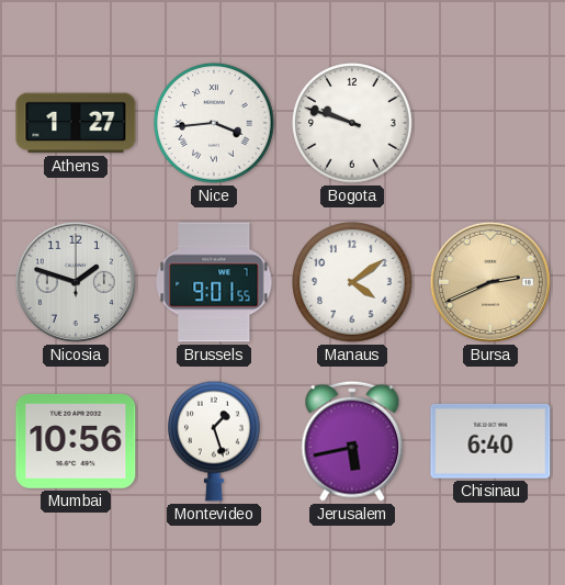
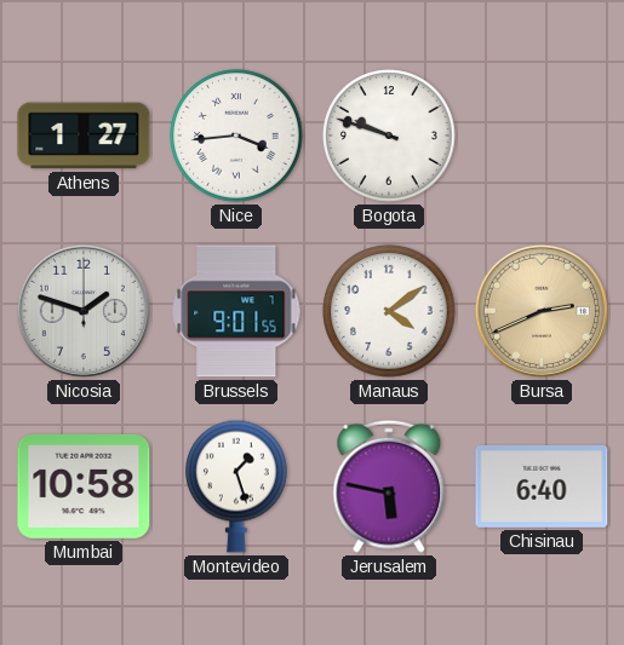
Mumbai: 10:56 -> 10:58
Jerusalem: 5:43 -> 5:47
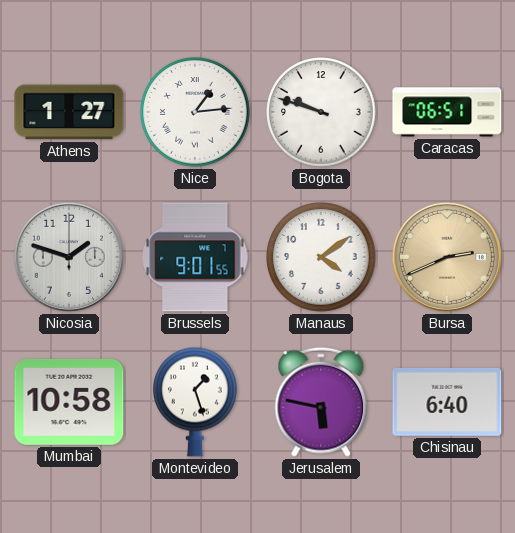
Nice: 3:44 -> 1:14
Caracas: none -> 06:51
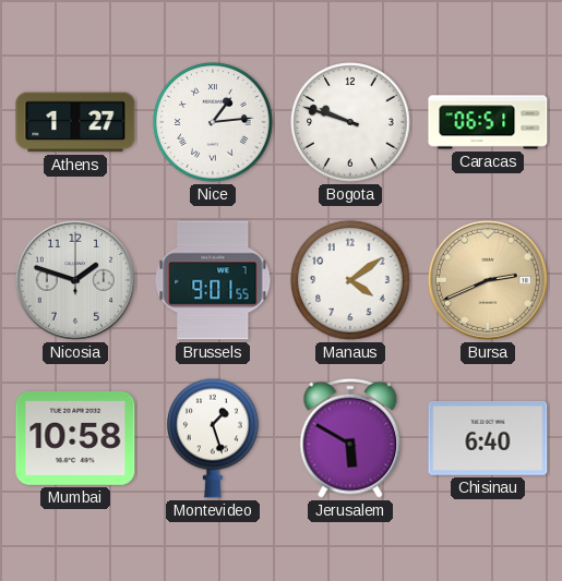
Jerusalem: 5:47 -> 5:50
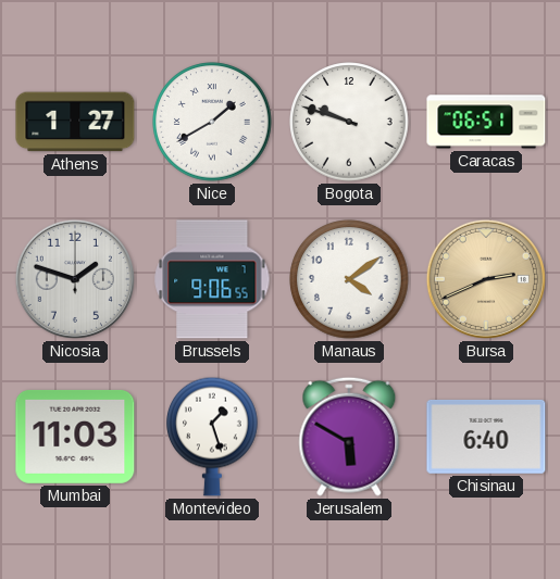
Nice: 1:14 -> 1:40
Brussels: 9:01 -> 9:06
Mumbai: 10:58 -> 11:03
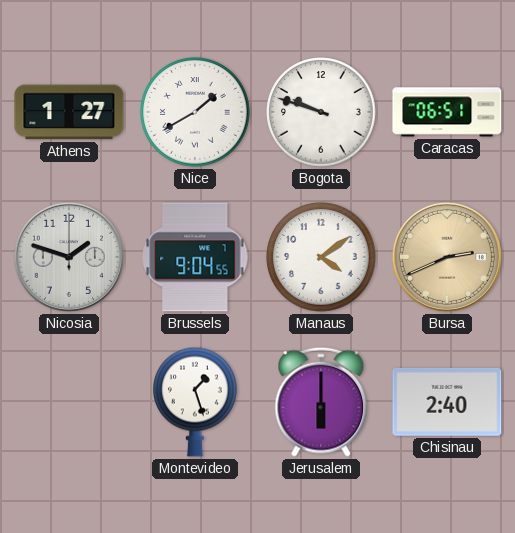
Brussels: 9:06 -> 9:04
Mumbai: 11:03 -> none
Jerusalem: 5:50 -> 6:00
Chisinau: 6:40 -> 2:40
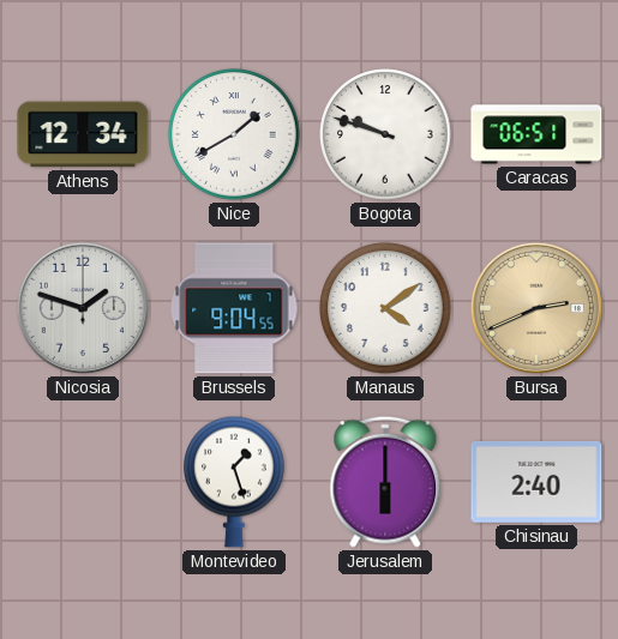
Athens: 1:27 -> 12:34
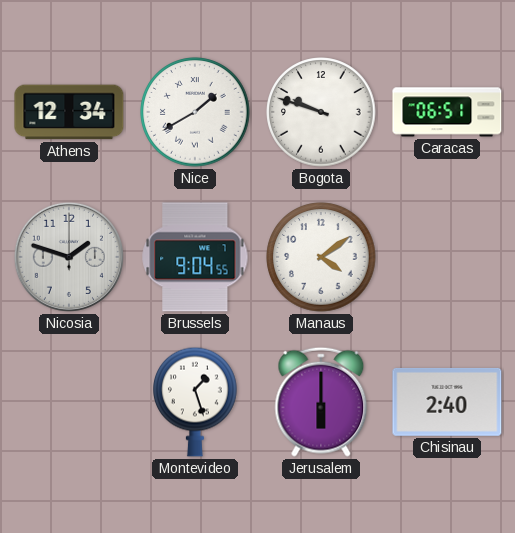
Bursa: 2:41 -> none
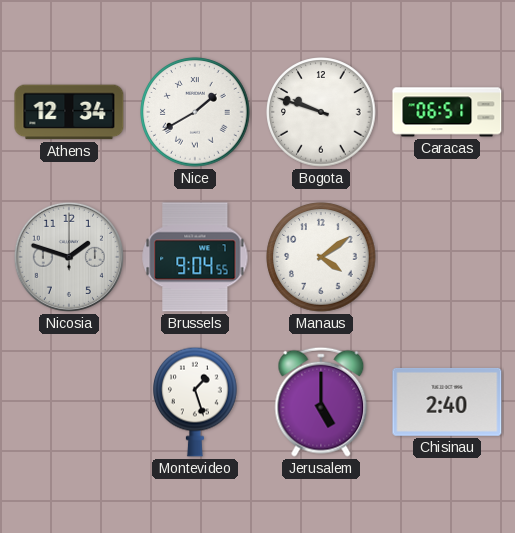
Jerusalem: 6:00 -> 5:00
